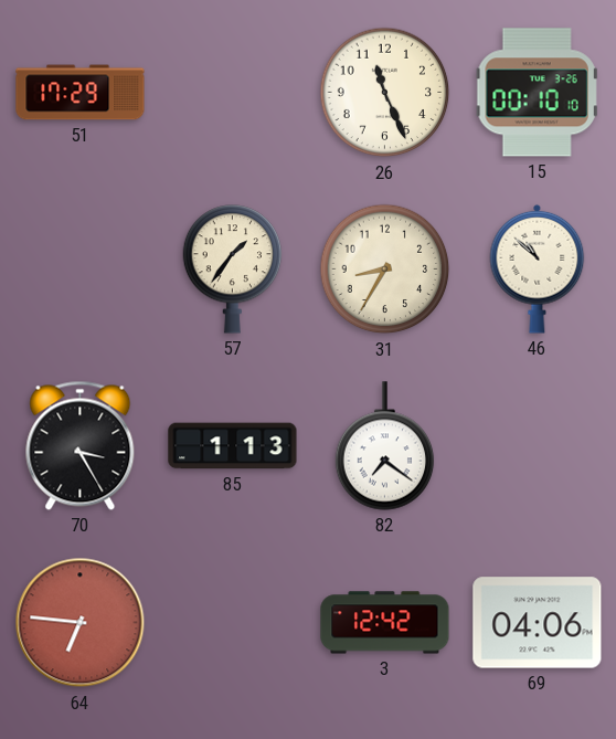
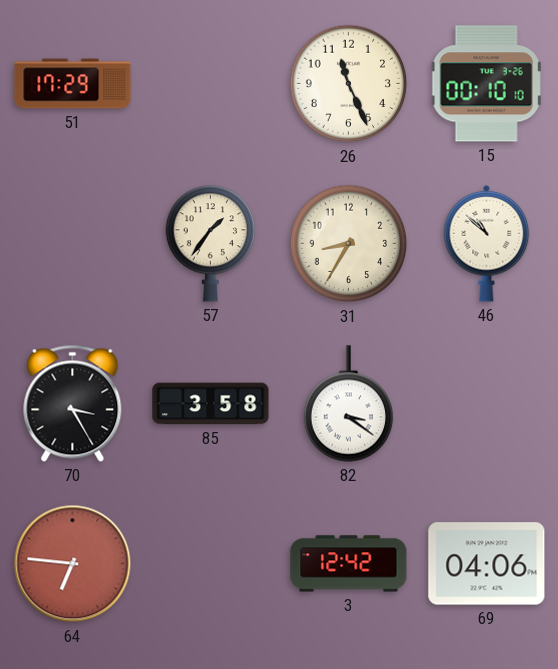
85: 1:13 -> 3:58
82: 7:21 -> 3:21
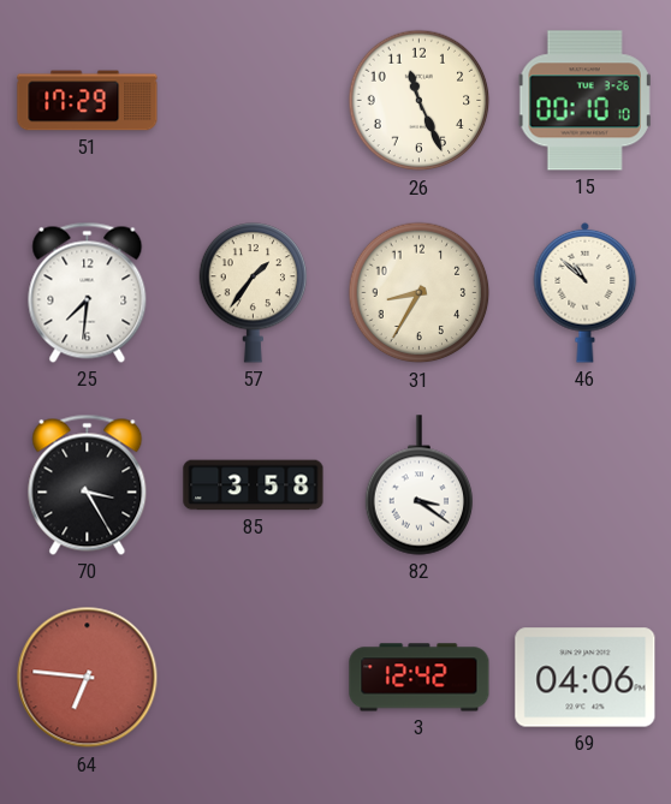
25: none -> 7:31
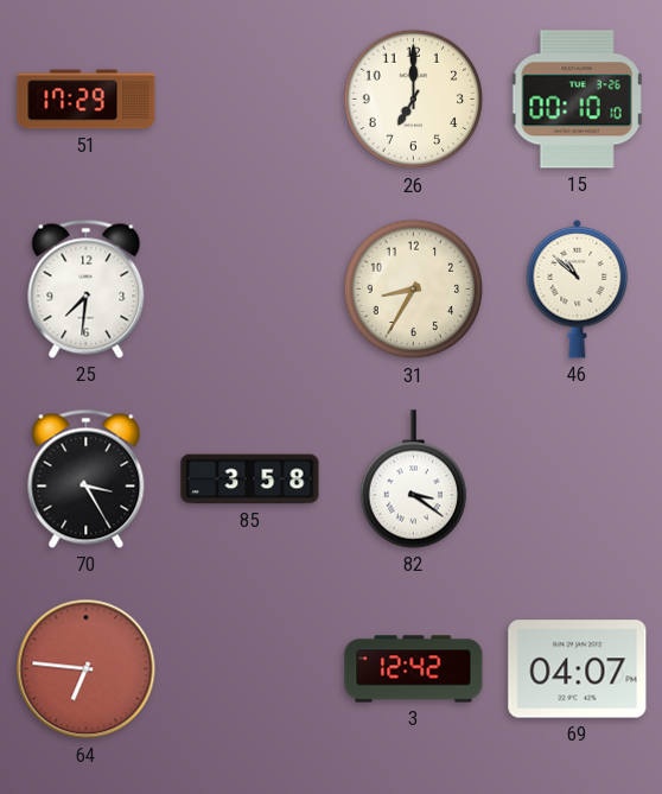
26: 11:26 -> 7:00
57: 1:36 -> none
69: 04:06 -> 04:07
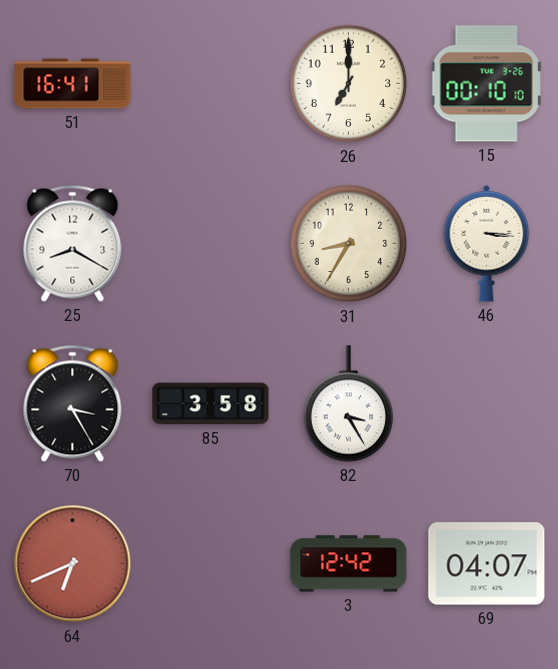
51: 17:29 -> 16:41
25: 7:31 -> 8:20
46: 10:52 -> 3:16
82: 3:21 -> 3:25
64: 6:46 -> 6:41
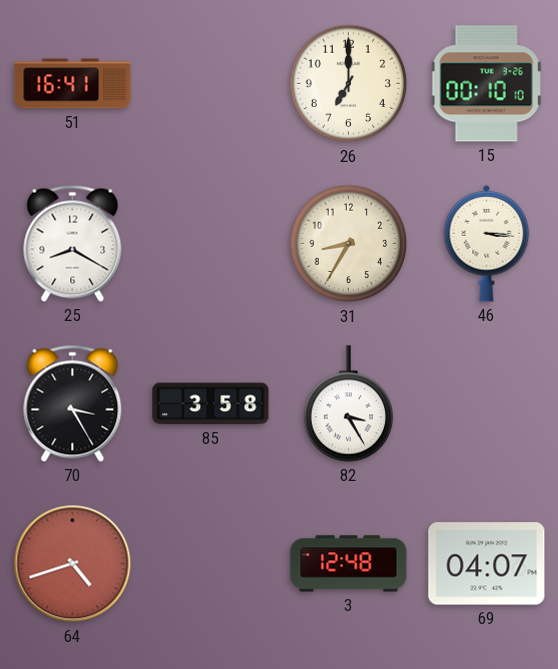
64: 6:41 -> 4:42
3: 12:42 -> 12:48
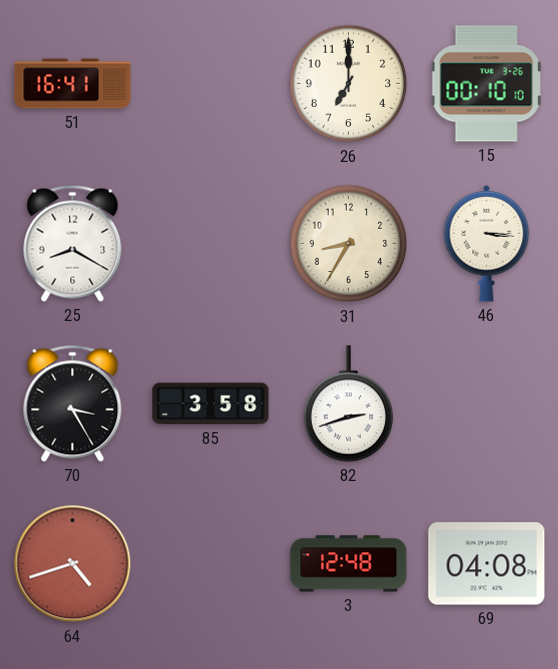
82: 3:25 -> 2:42
69: 04:07 -> 04:08
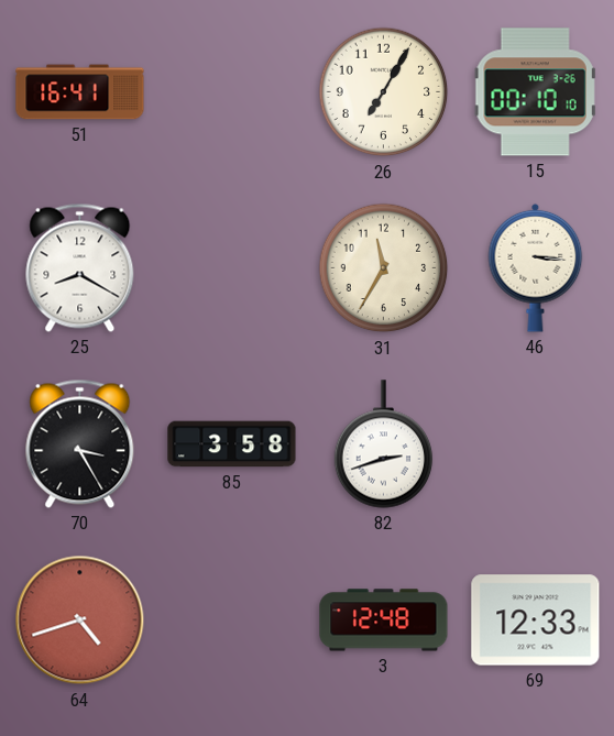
26: 7:00 -> 7:05
31: 8:35 -> 11:35
69: 04:08 -> 12:33
